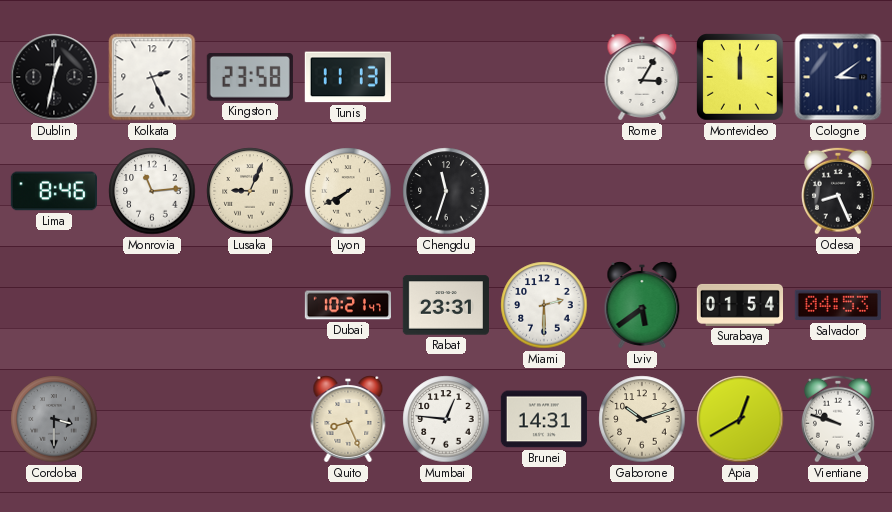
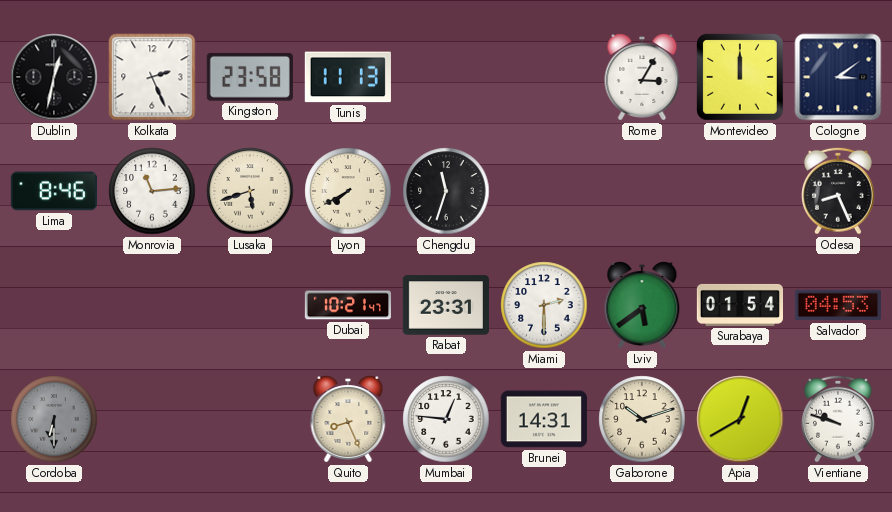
Lusaka: 9:04 -> 5:42
Cordoba: 3:30 -> 6:30
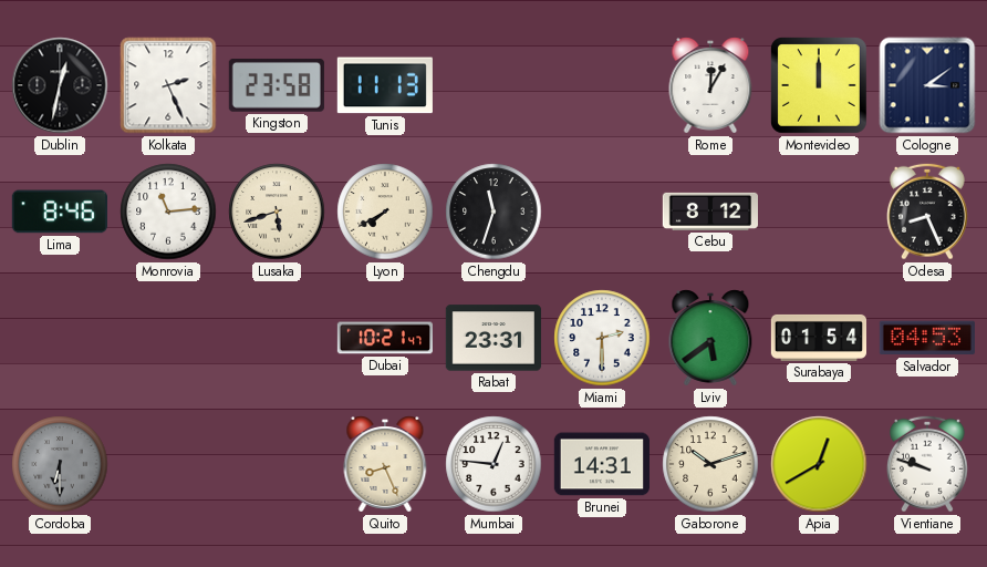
Rome: 3:05 -> 12:05
Cebu: none -> 8:12
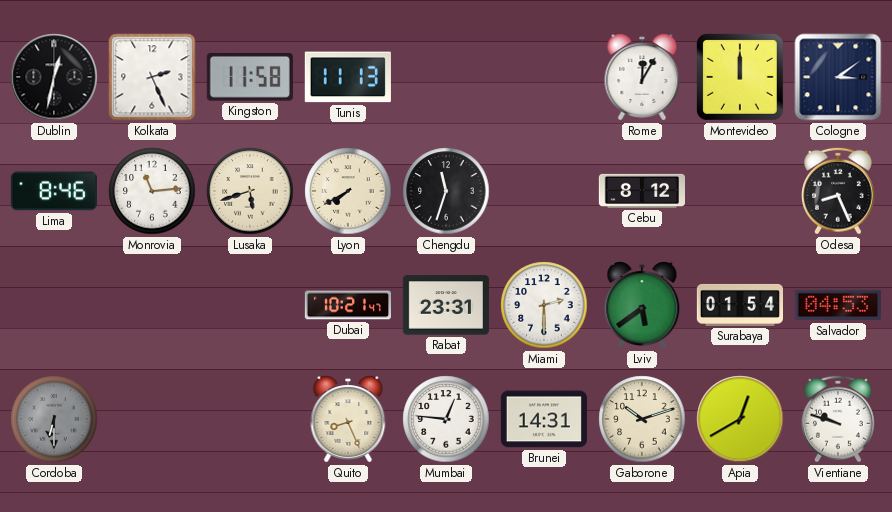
Kingston: 23:58 -> 11:58
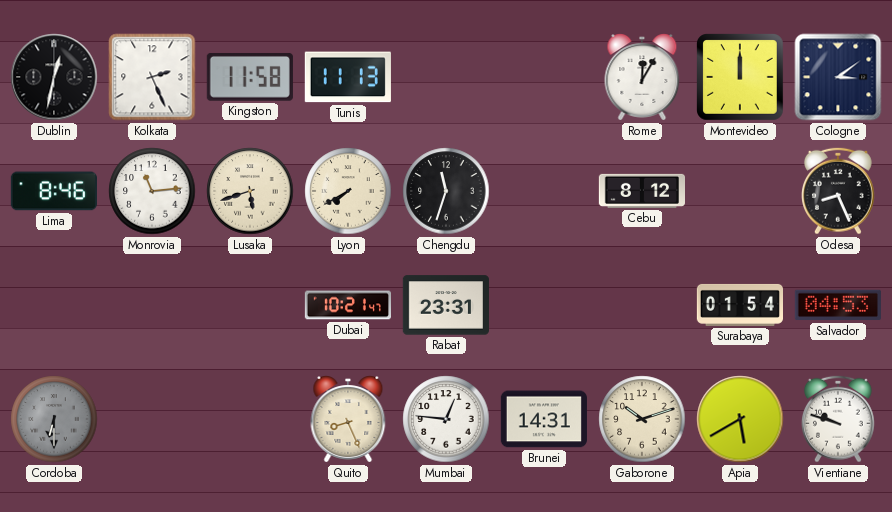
Miami: 2:30 -> none
Lviv: 5:39 -> none
Apia: 12:40 -> 5:40
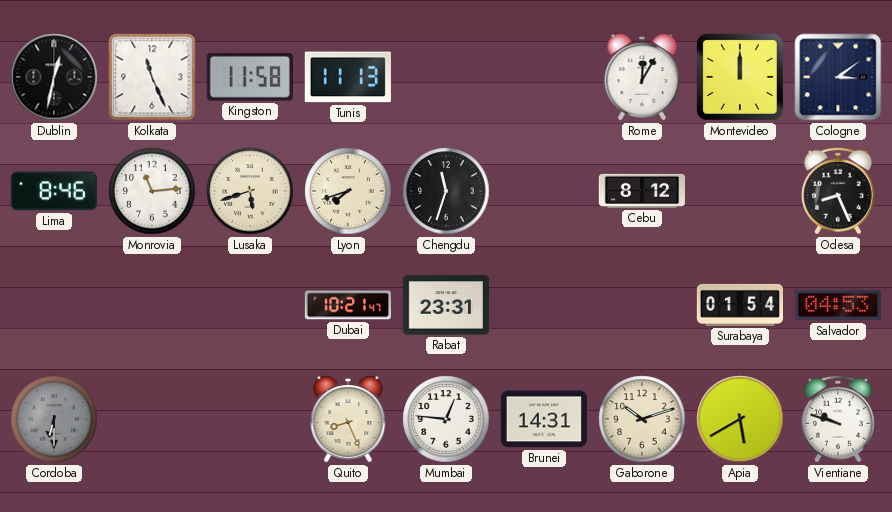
Kolkata: 2:26 -> 11:26
Lyon: 7:40 -> 7:42
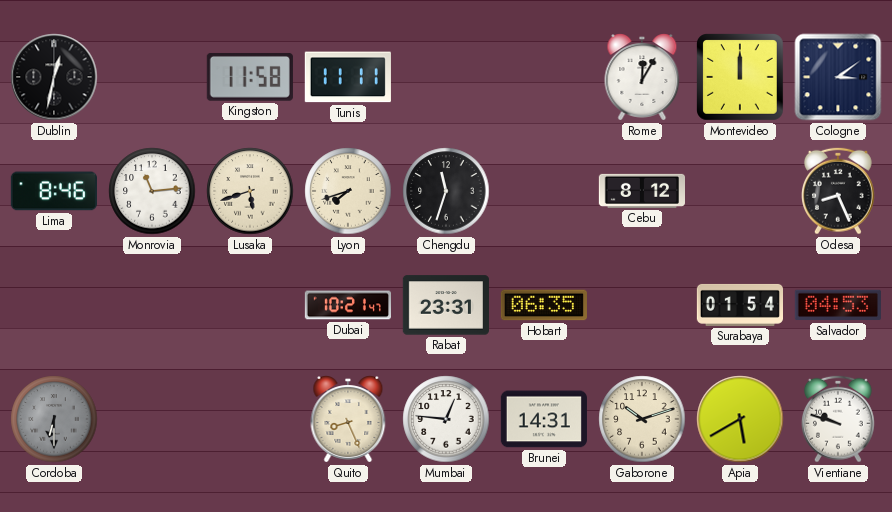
Kolkata: 11:26 -> none
Tunis: 11:13 -> 11:11
Hobart: none -> 06:35
